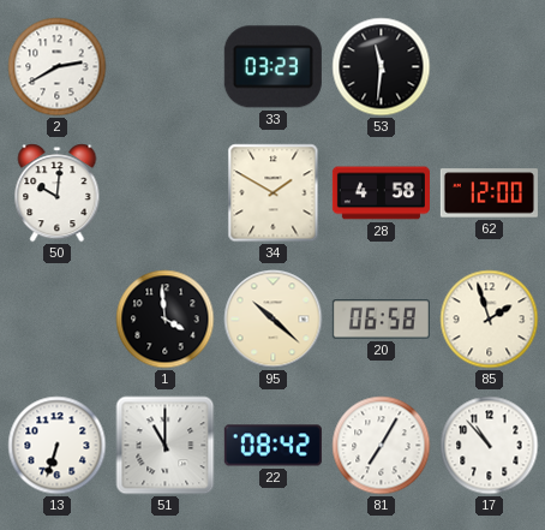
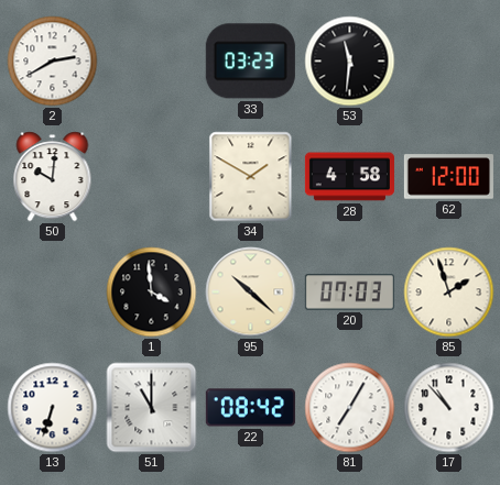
20: 06:58 -> 07:03
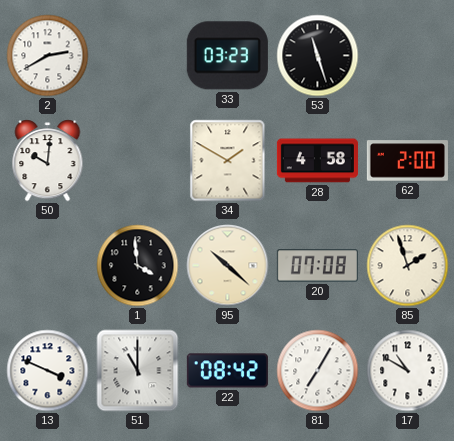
53: 11:31 -> 11:27
62: 12:00 -> 2:00
20: 07:03 -> 07:08
13: 6:33 -> 3:49
17: 10:53 -> 10:50
